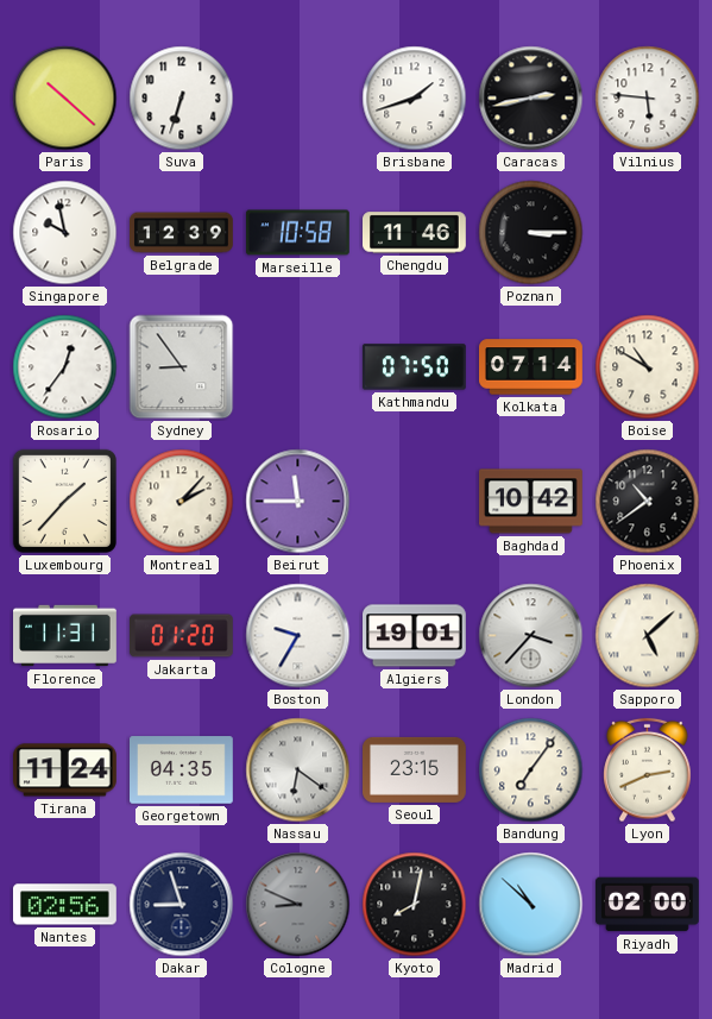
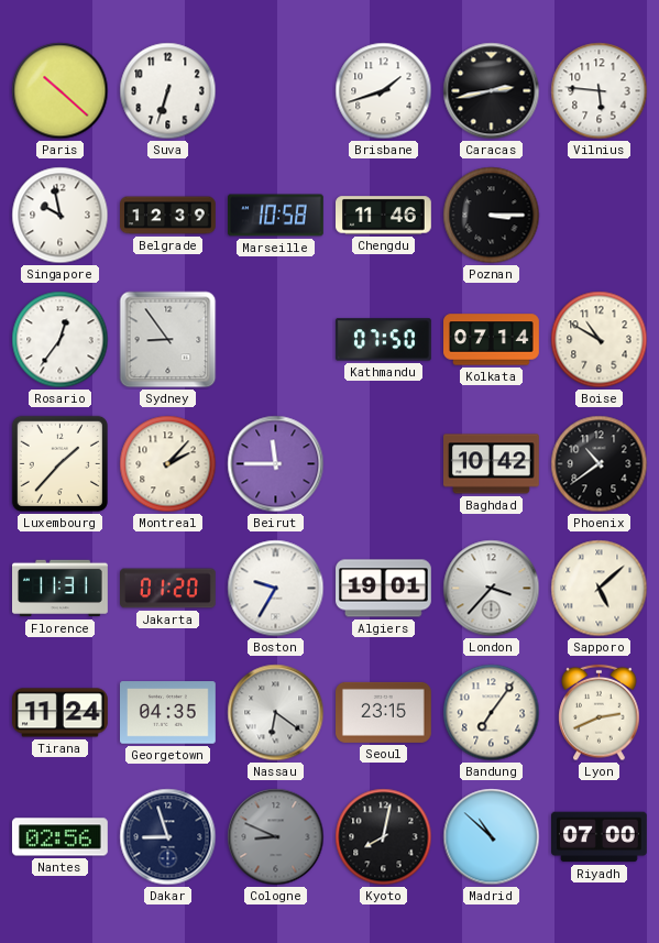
Riyadh: 02:00 -> 07:00
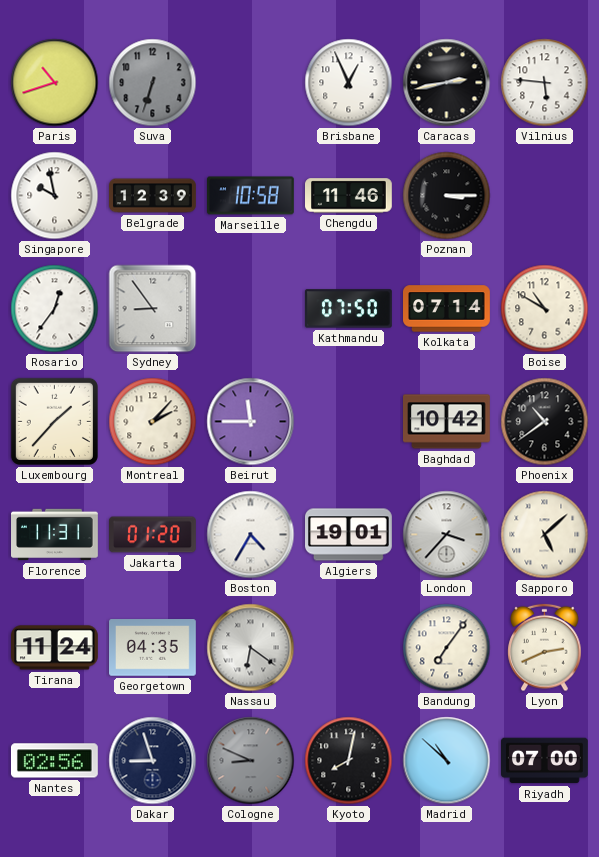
Paris: 10:22 -> 10:42
Suva dial: white -> grey
Brisbane: 1:42 -> 12:56
Boston: 9:35 -> 4:35
Seoul: 23:15 -> none
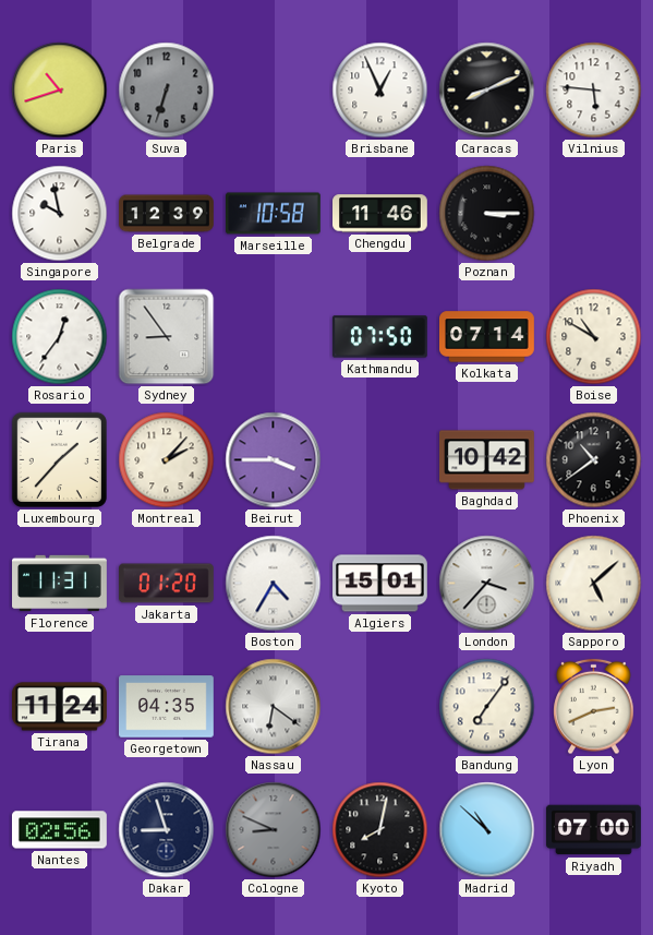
Caracas: 2:43 -> 8:11
Beirut: 11:45 -> 3:45
Algiers: 19:01 -> 15:01
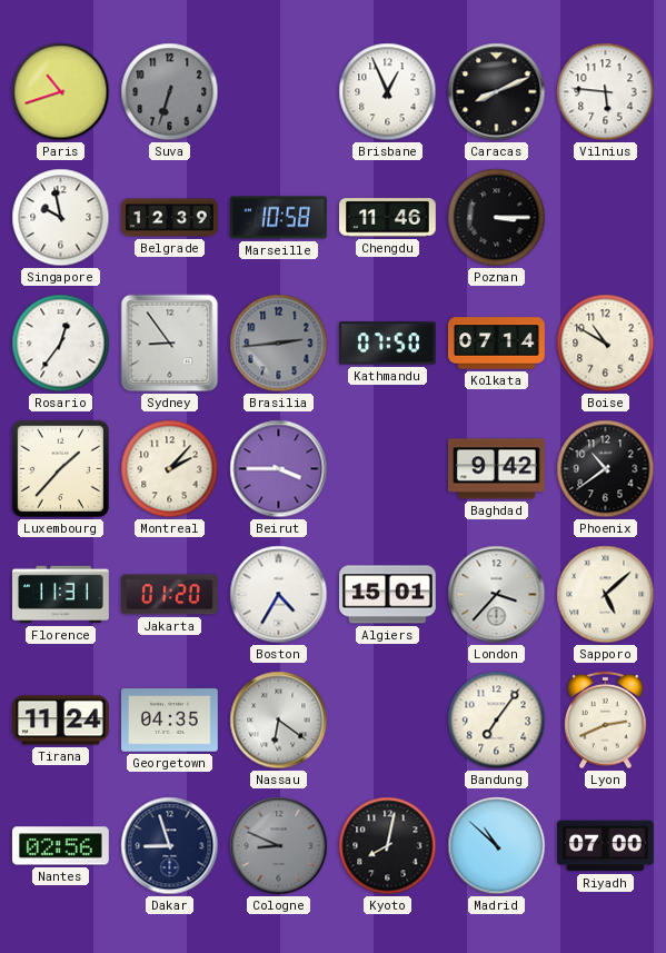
Brasilia: none -> 2:44
Baghdad: 10:42 -> 9:42
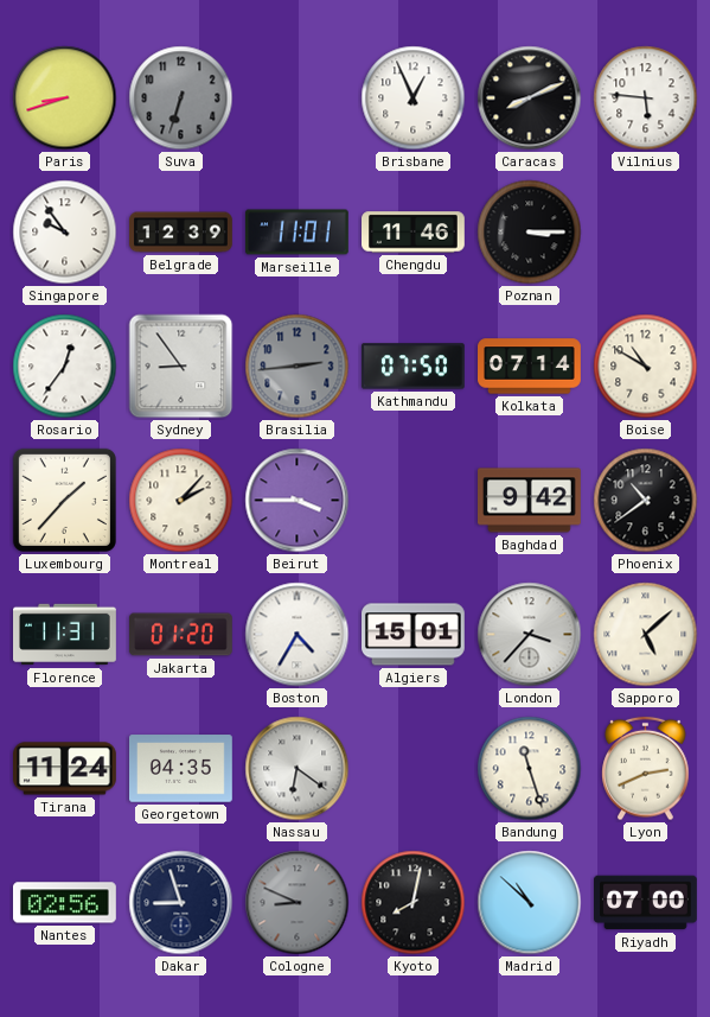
Paris: 10:42 -> 8:42
Singapore: 9:58 -> 9:54
Marseille: 10:58 -> 11:01
Bandung: 7:06 -> 11:27
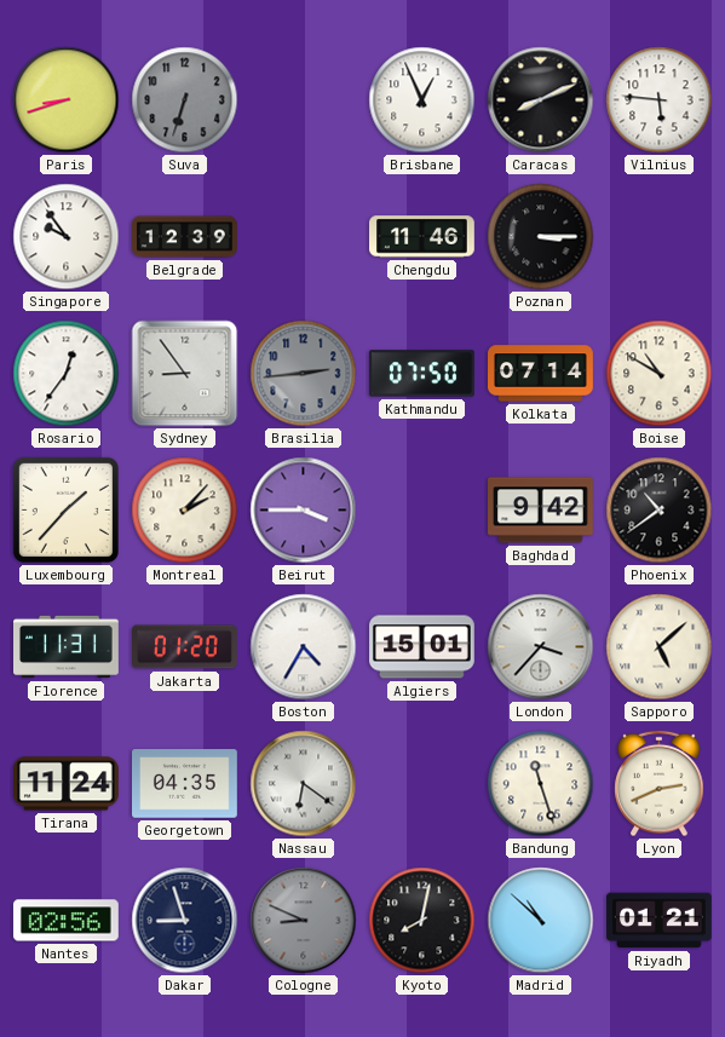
Marseille: 11:01 -> none
Riyadh: 07:00 -> 01:21
